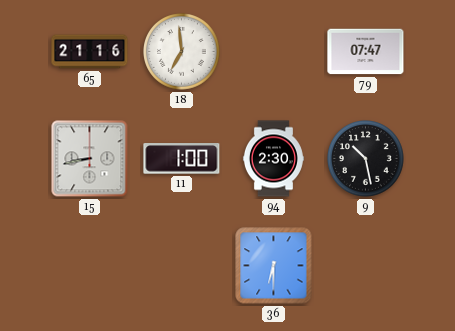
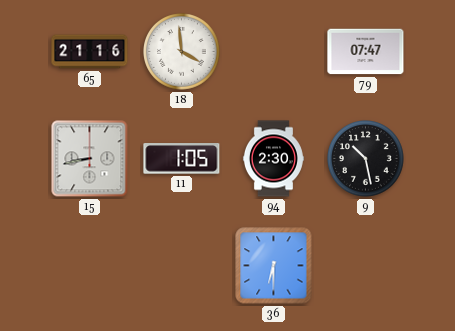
18: 6:59 -> 3:59
11: 1:00 -> 1:05
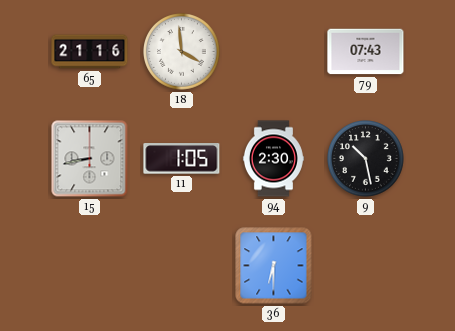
79: 07:47 -> 07:43
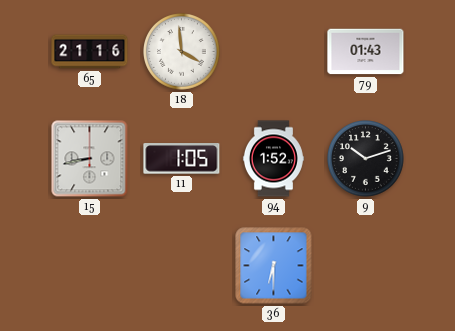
79: 07:43 -> 01:43
94: 2:30 -> 1:52
9: 10:28 -> 10:12
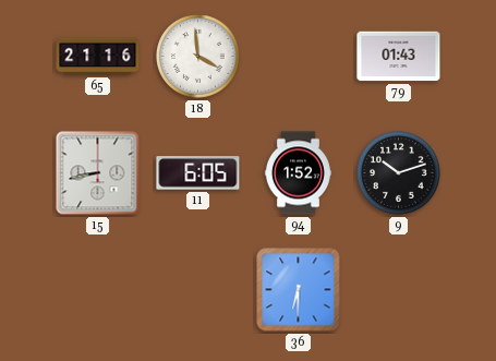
11: 1:05 -> 6:05
